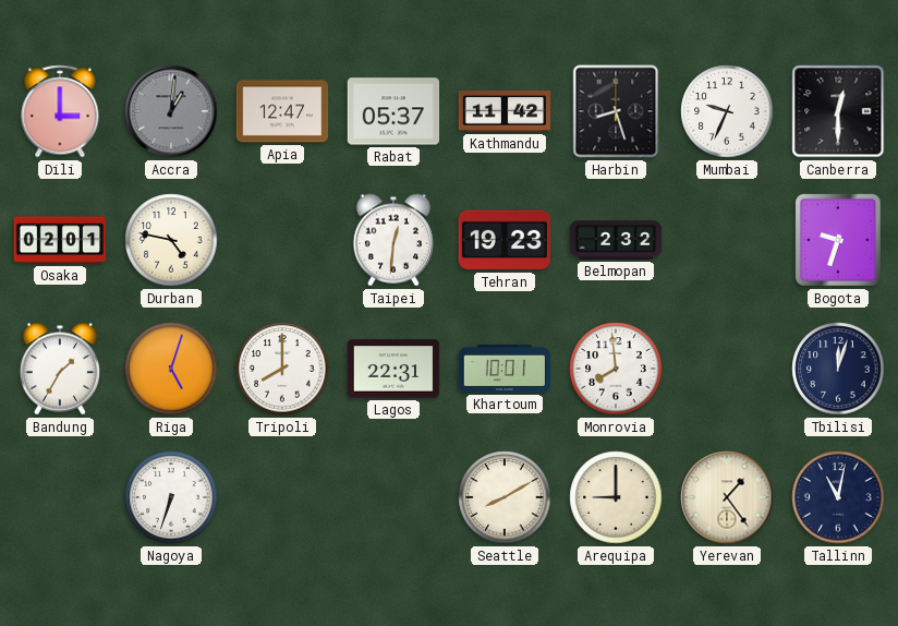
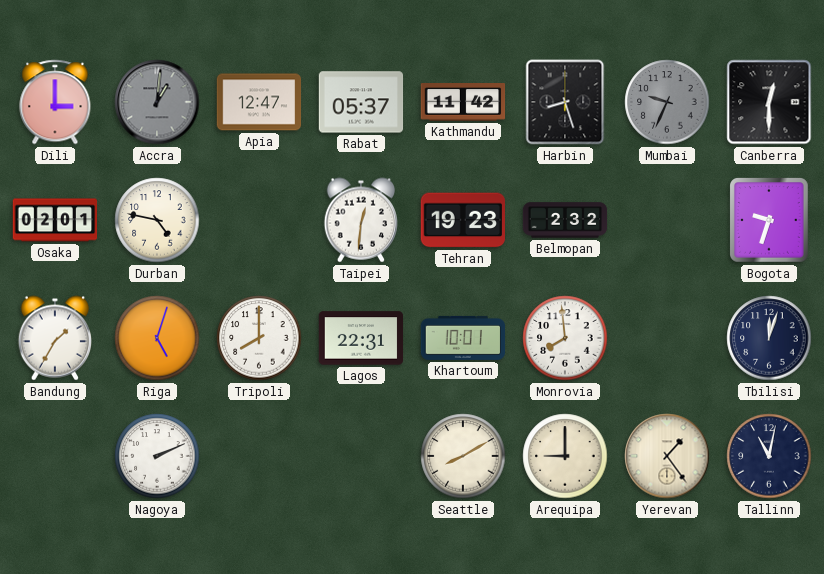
Mumbai dial: white -> grey
Nagoya: 6:33 -> 2:11
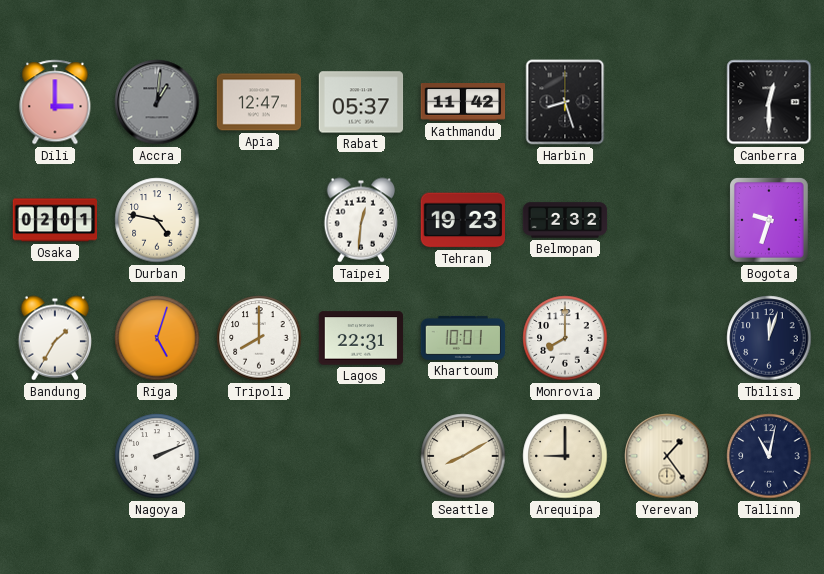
Mumbai: 9:34 -> none
Monrovia: 7:59 -> 8:00
